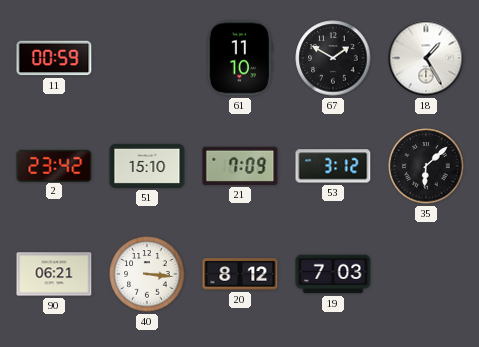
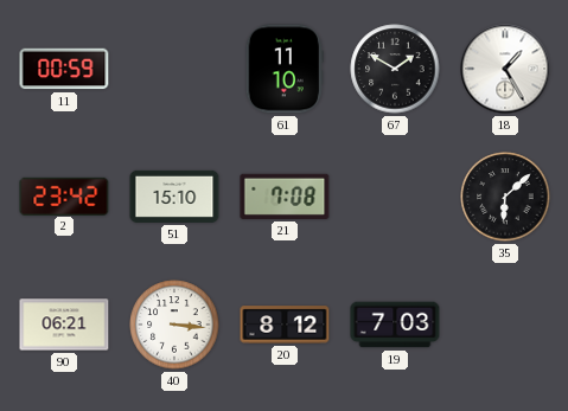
21: 7:09 -> 7:08
53: 3:12 -> none
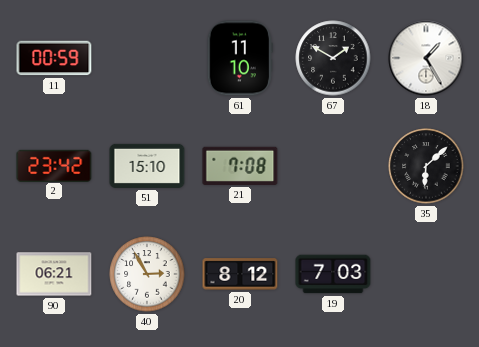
40: 3:16 -> 2:55
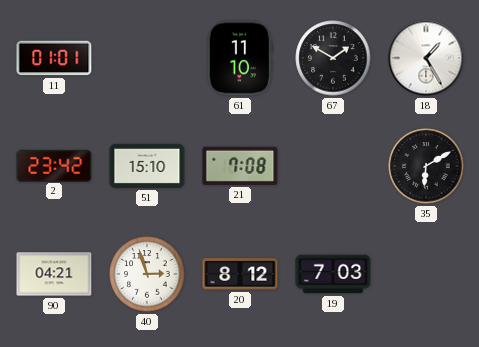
11: 00:59 -> 01:01
35: 6:08 -> 6:10
90: 06:21 -> 04:21
40: 2:55 -> 2:57
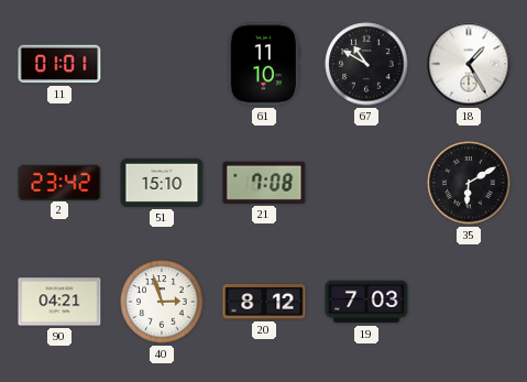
67: 1:50 -> 10:50
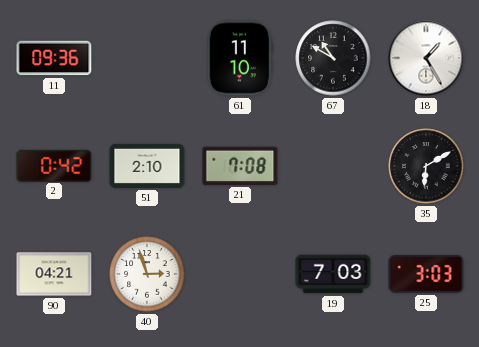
11: 01:01 -> 09:36
2: 23:42 -> 0:42
51: 15:10 -> 2:10
20: 8:12 -> none
25: none -> 3:03
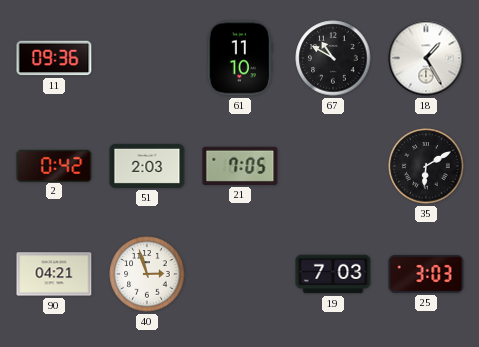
51: 2:10 -> 2:03
21: 7:08 -> 7:05
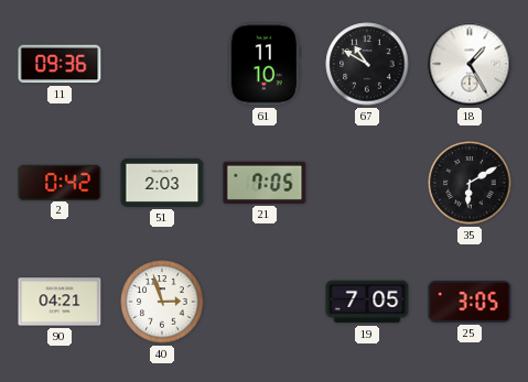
19: 7:03 -> 7:05
25: 3:03 -> 3:05
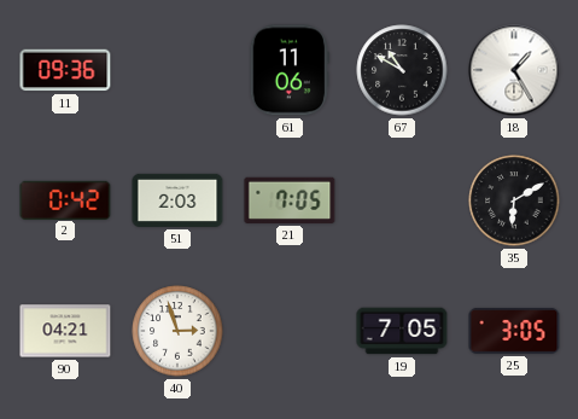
61: 11:10 -> 11:06
